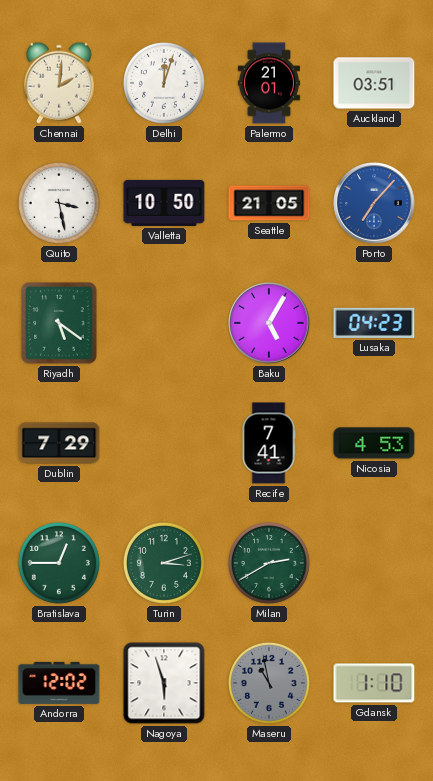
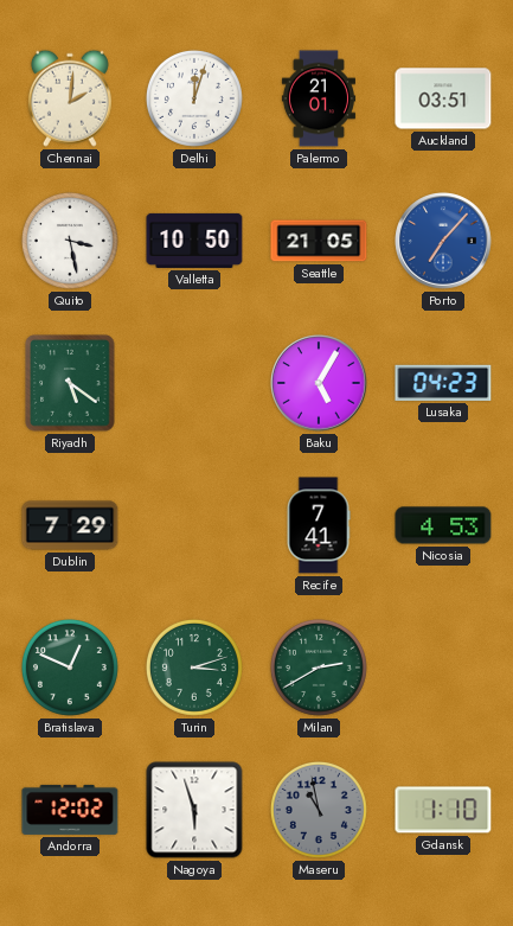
Bratislava: 12:45 -> 12:49
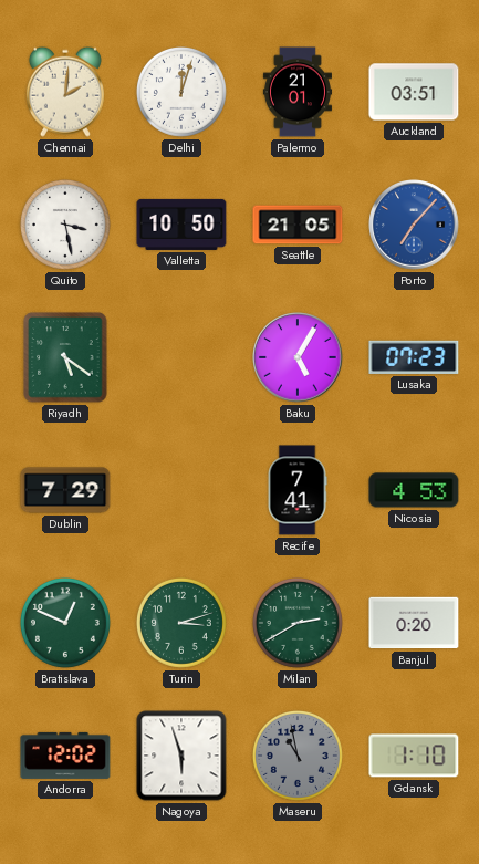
Lusaka: 04:23 -> 07:23
Banjul: none -> 0:20
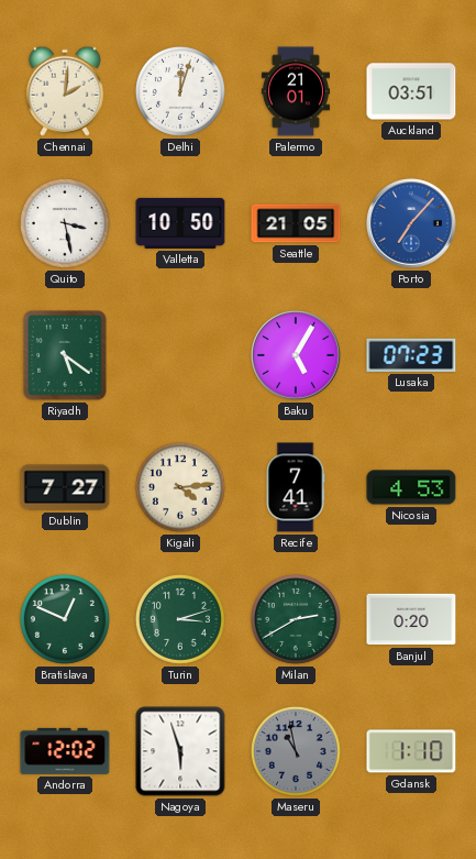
Dublin: 7:29 -> 7:27
Kigali: none -> 4:14
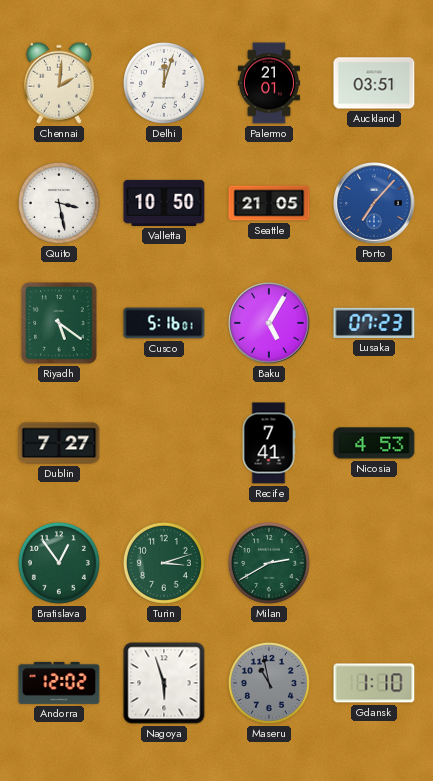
Cusco: none -> 5:16
Kigali: 4:14 -> none
Bratislava: 12:49 -> 12:54
Banjul: 0:20 -> none
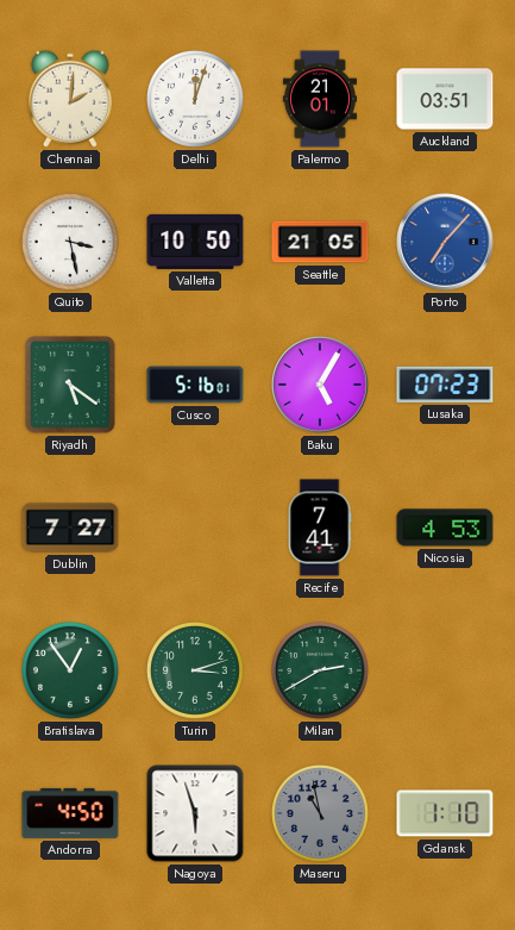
Andorra: 12:02 -> 4:50
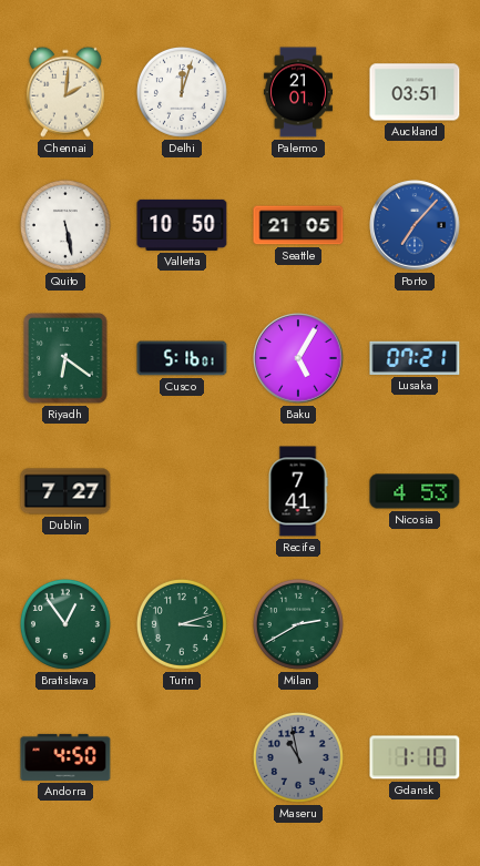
Quito: 3:28 -> 5:28
Riyadh: 5:21 -> 6:21
Lusaka: 07:23 -> 07:21
Nagoya: 5:57 -> none
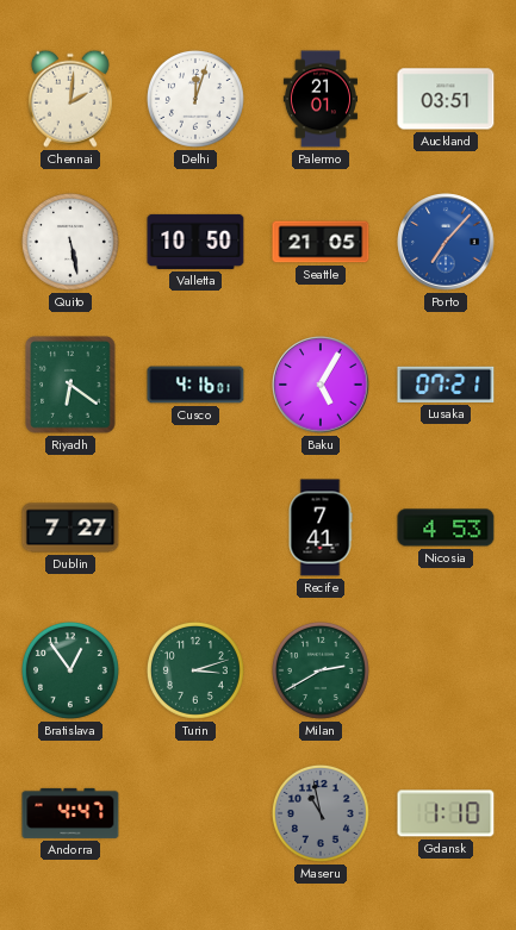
Cusco: 5:16 -> 4:16
Andorra: 4:50 -> 4:47
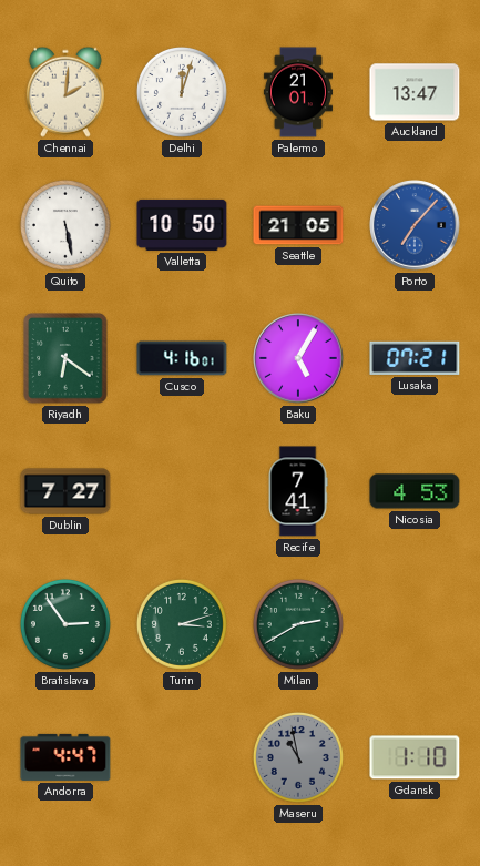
Auckland: 03:51 -> 13:47
Bratislava: 12:54 -> 2:54
